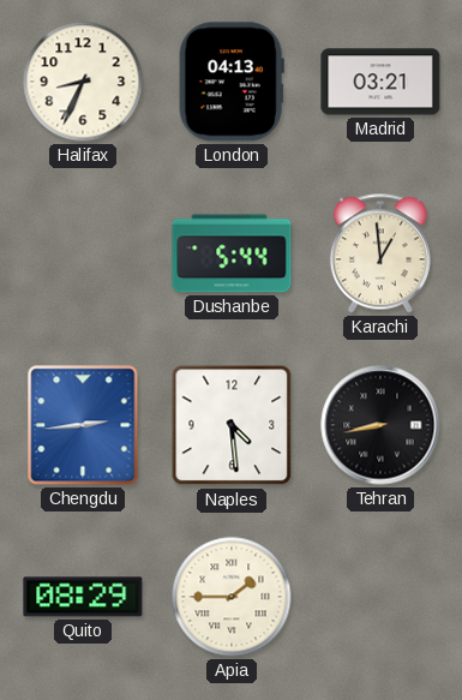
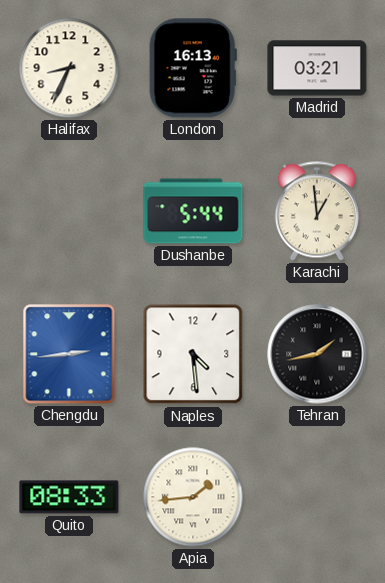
London: 04:13 -> 16:13
Tehran: 8:43 -> 1:43
Quito: 08:29 -> 08:33
Apia: 1:45 -> 1:44
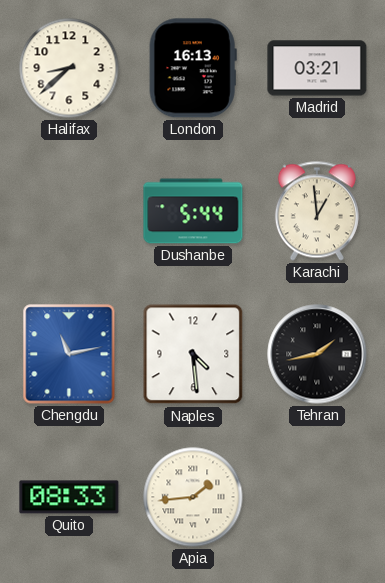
Halifax: 8:34 -> 8:38
Chengdu: 2:44 -> 11:13
